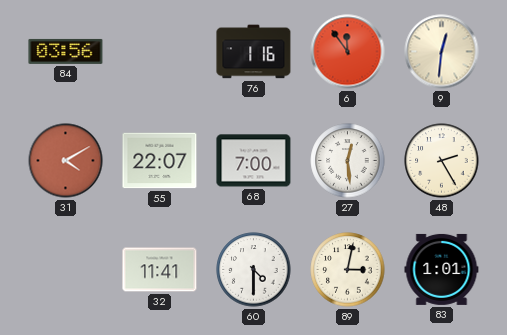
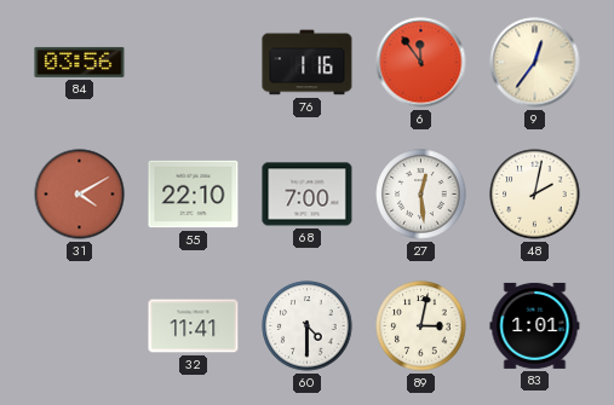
9: 12:31 -> 12:36
55: 22:07 -> 22:10
48: 2:25 -> 2:02
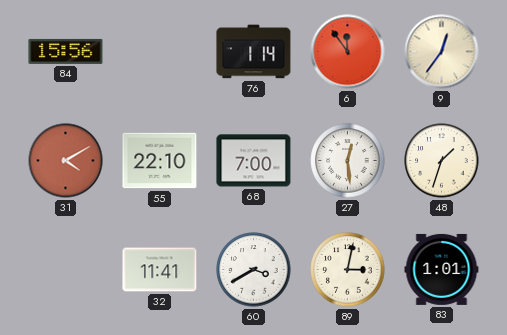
84: 03:56 -> 15:56
76: 1:16 -> 1:14
48: 2:02 -> 1:33
60: 4:30 -> 3:40
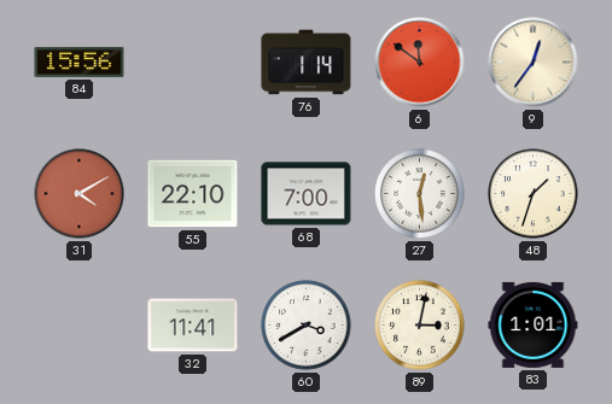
6: 11:54 -> 11:51
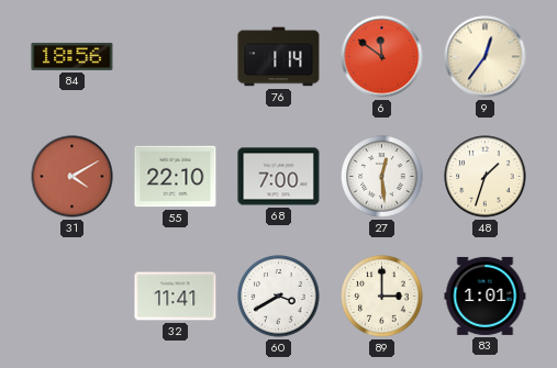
84: 15:56 -> 18:56
89: 3:02 -> 3:00
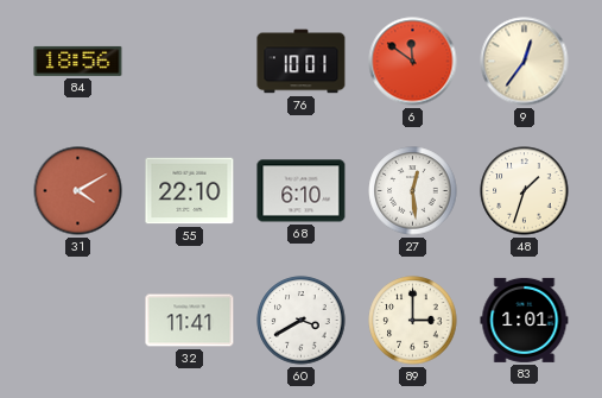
76: 1:14 -> 10:01
68: 7:00 -> 6:10
